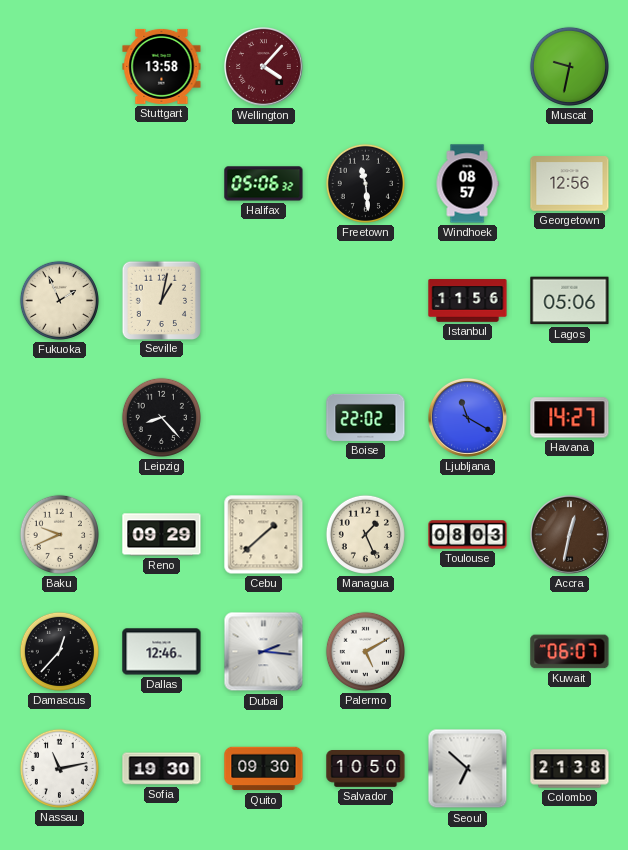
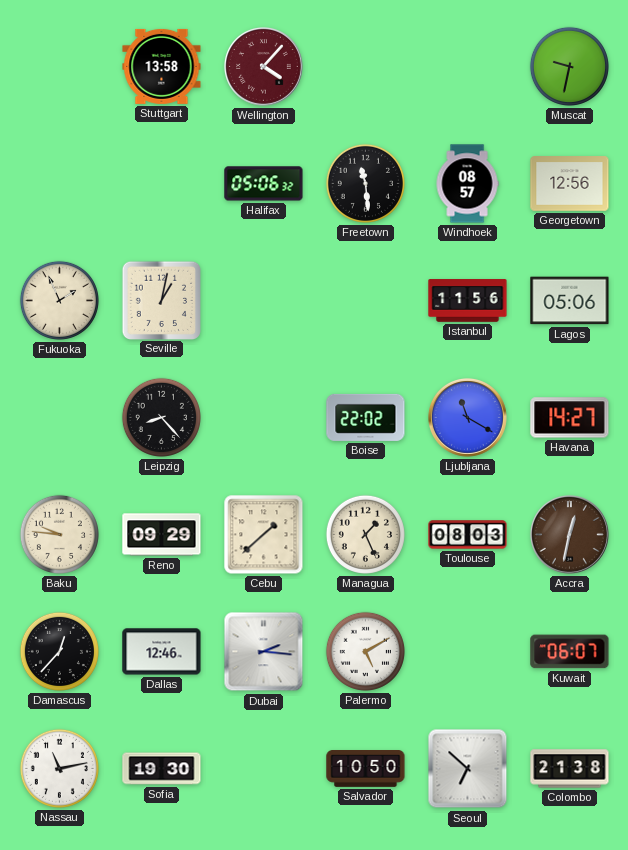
Baku: 9:41 -> 9:46
Quito: 09:30 -> none
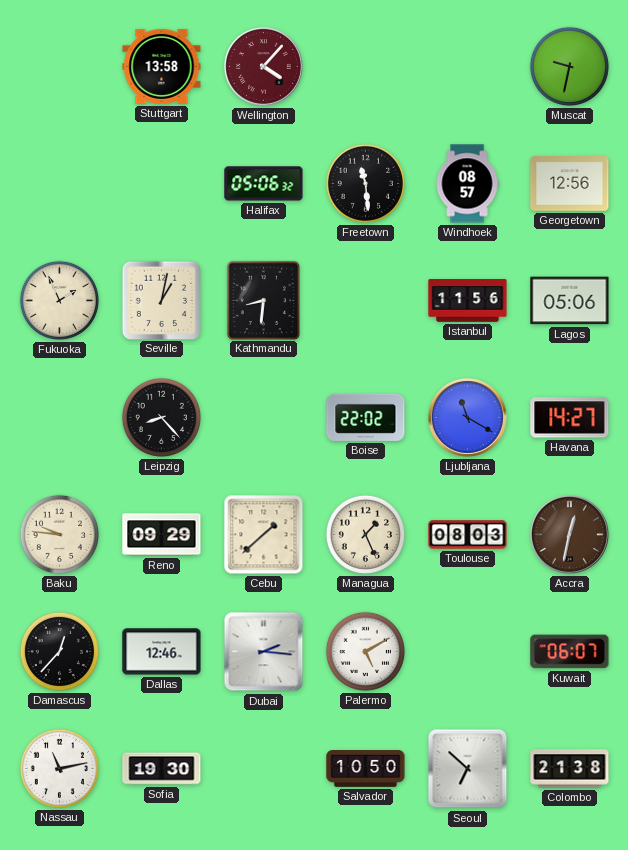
Kathmandu: none -> 8:31
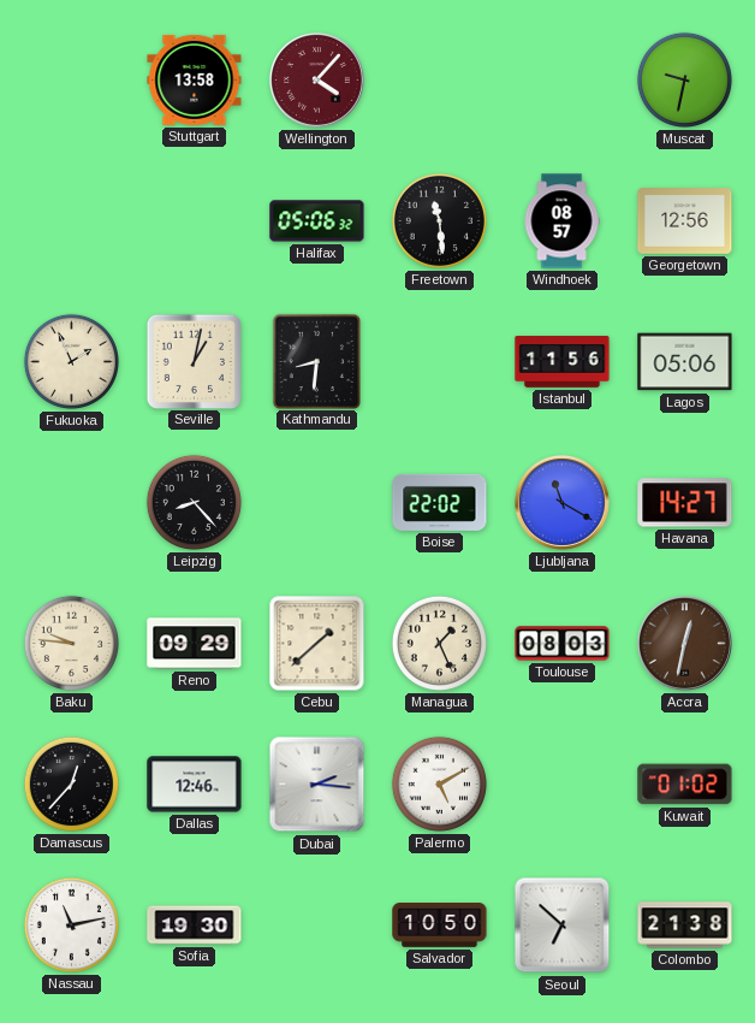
Kuwait: 06:07 -> 01:02
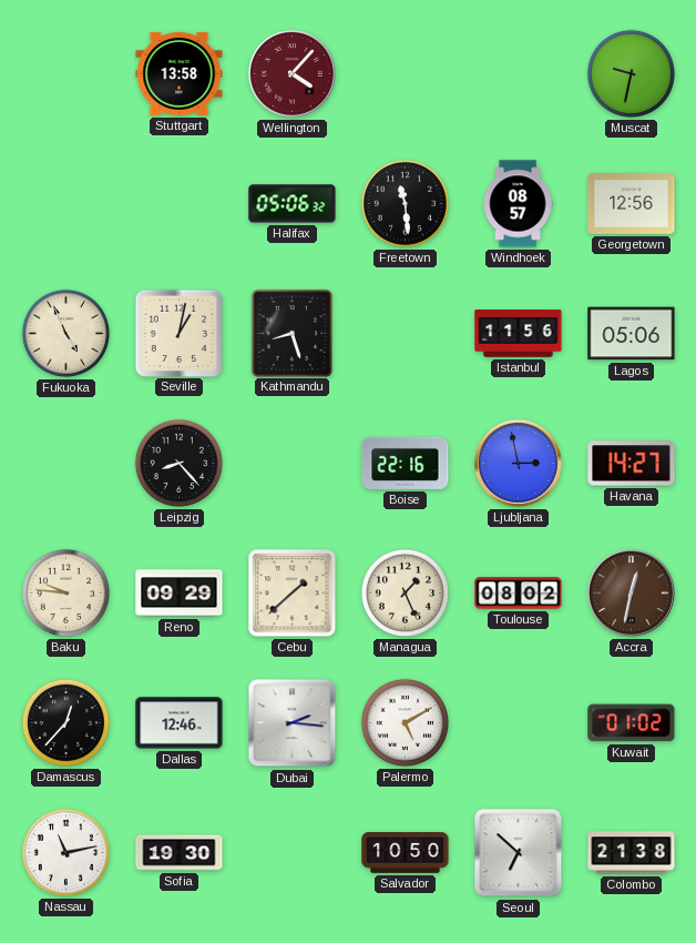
Fukuoka: 1:56 -> 4:56
Kathmandu: 8:31 -> 8:27
Boise: 22:02 -> 22:16
Ljubljana: 11:20 -> 2:58
Toulouse: 08:03 -> 08:02
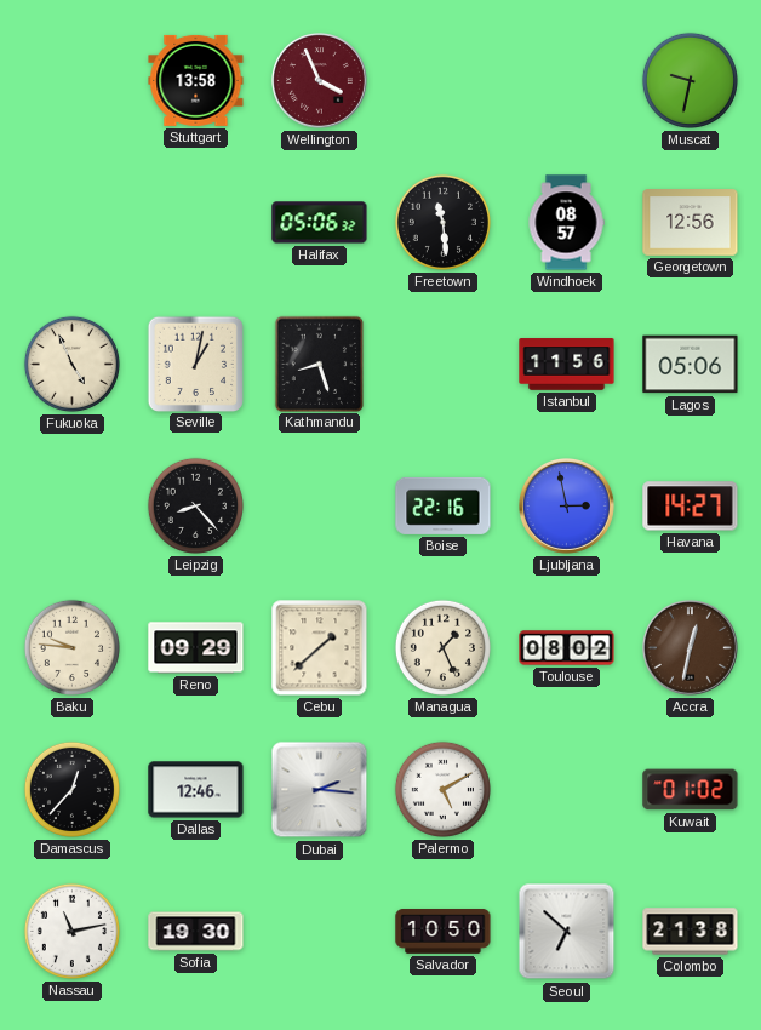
Wellington: 4:07 -> 3:56
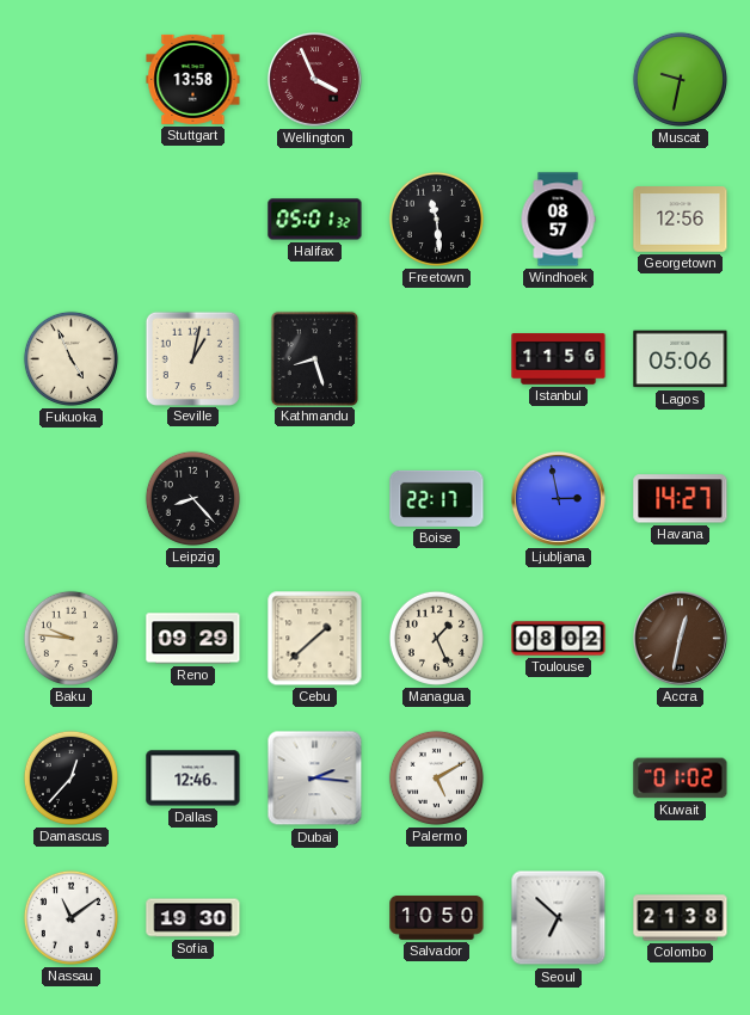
Halifax: 05:06 -> 05:01
Boise: 22:16 -> 22:17
Nassau: 11:13 -> 11:09
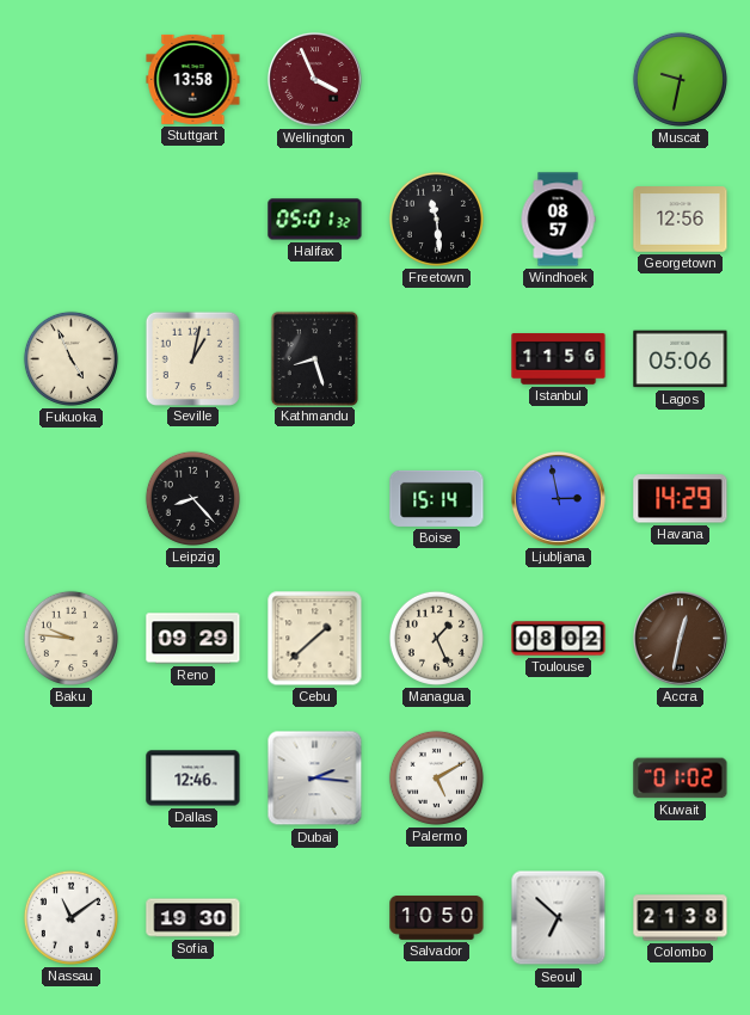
Boise: 22:17 -> 15:14
Havana: 14:27 -> 14:29
Damascus: 12:37 -> none
